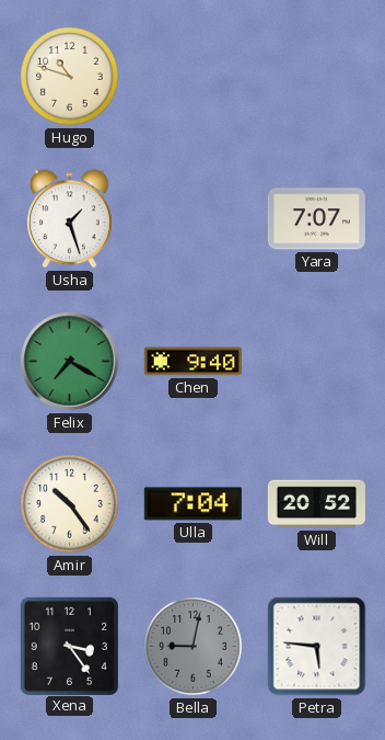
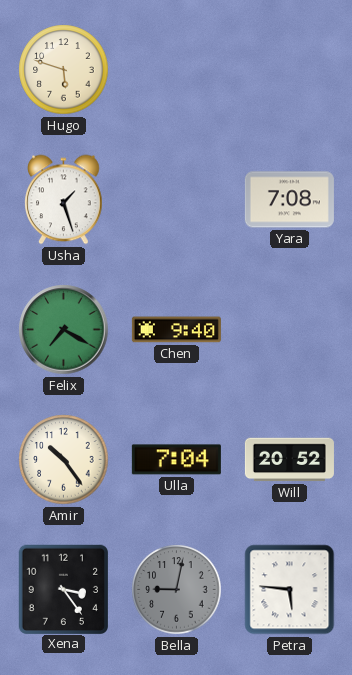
Hugo: 10:48 -> 5:48
Yara: 7:07 -> 7:08
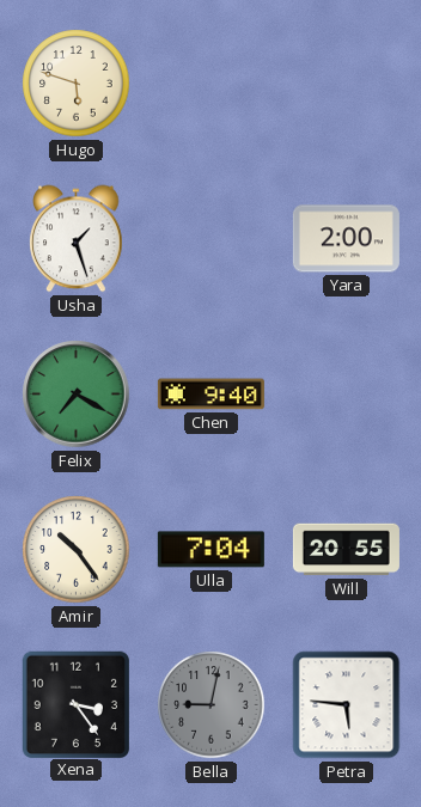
Yara: 7:08 -> 2:00
Will: 20:52 -> 20:55
